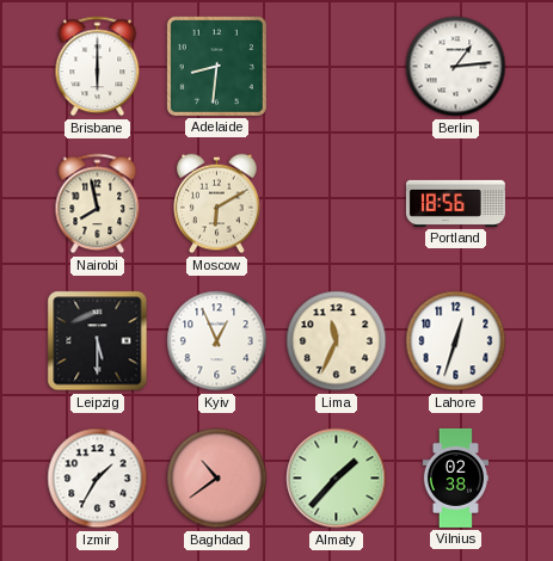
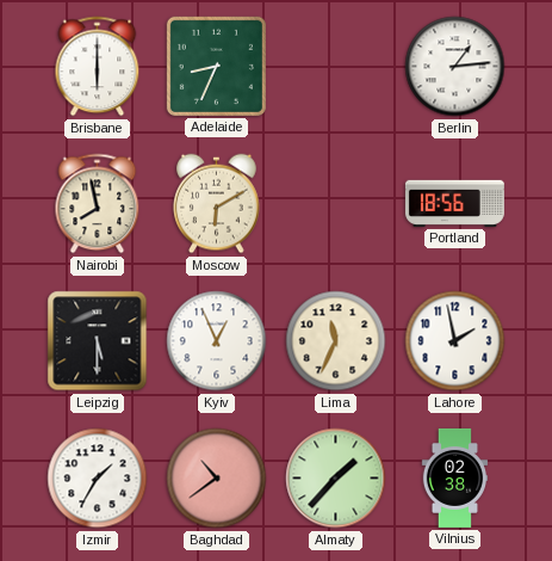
Adelaide: 8:31 -> 8:34
Lahore: 12:33 -> 1:58
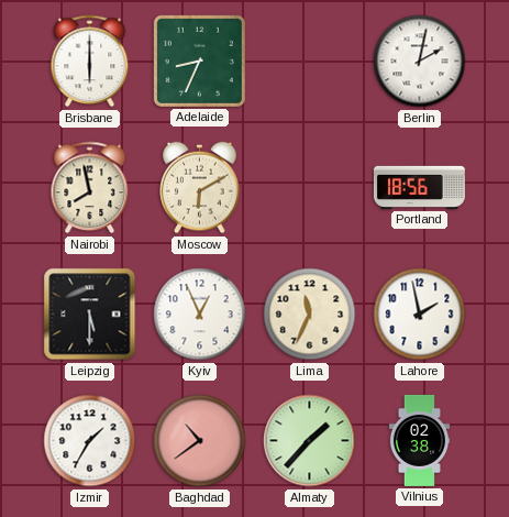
Berlin: 1:14 -> 2:02
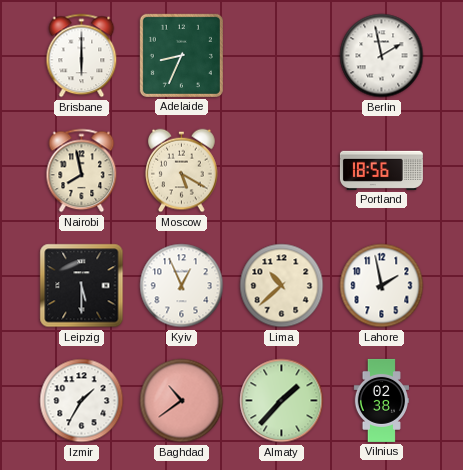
Berlin: 2:02 -> 1:58
Moscow: 6:10 -> 5:20
Lima: 11:34 -> 10:38
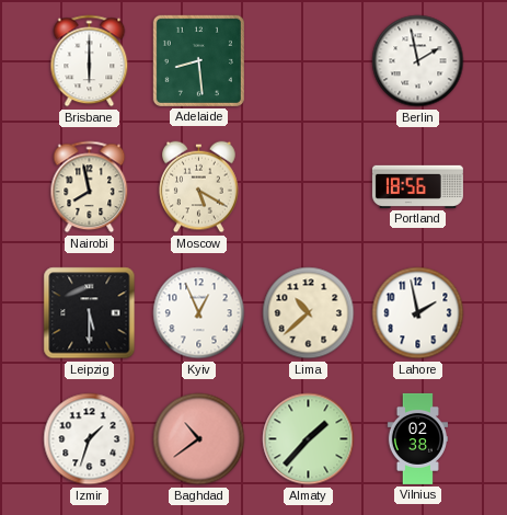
Adelaide: 8:34 -> 8:29
Izmir: 1:35 -> 1:33
